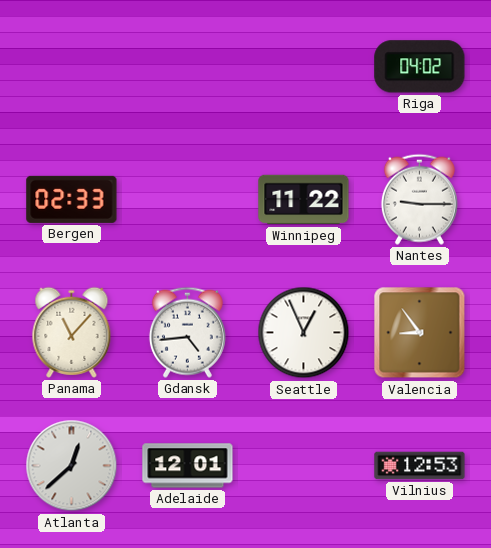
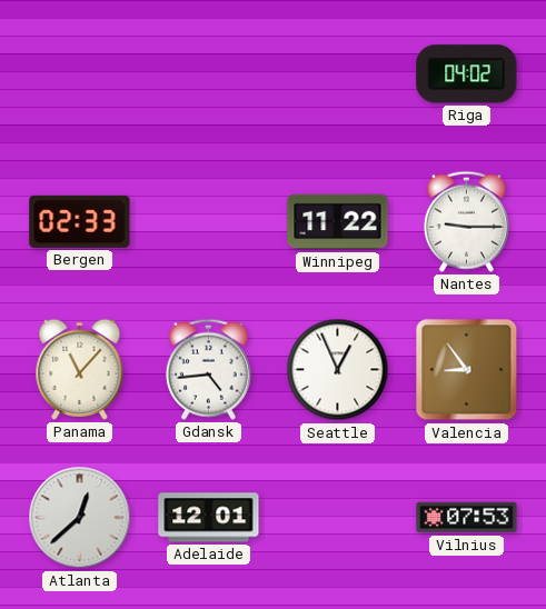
Vilnius: 12:53 -> 07:53
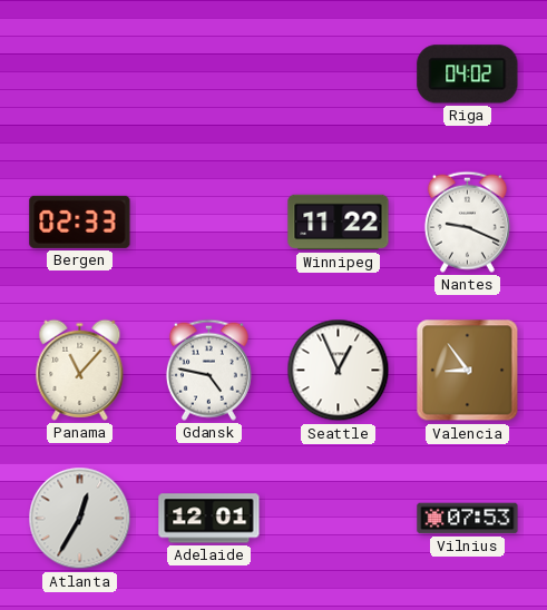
Nantes: 9:15 -> 9:19
Gdansk: 4:44 -> 4:47
Atlanta: 12:38 -> 12:35
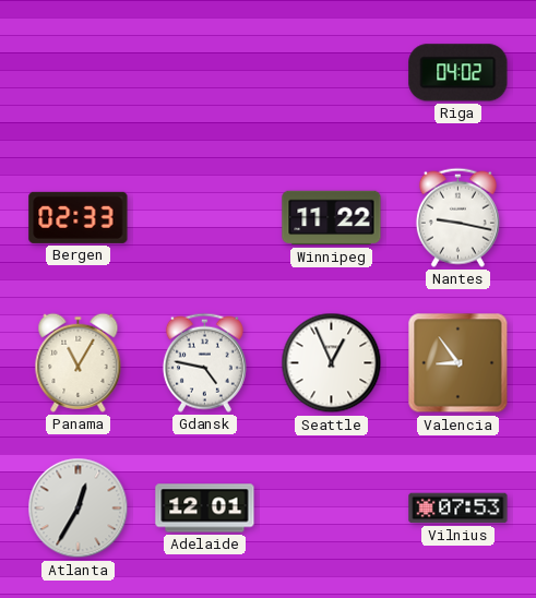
Nantes: 9:19 -> 9:17
Panama: 11:07 -> 11:05
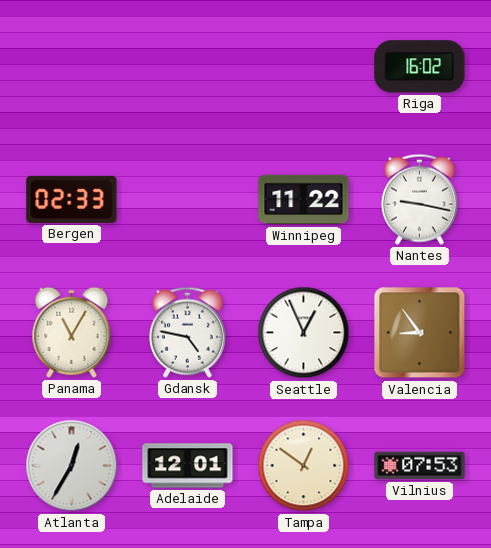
Riga: 04:02 -> 16:02
Tampa: none -> 12:51
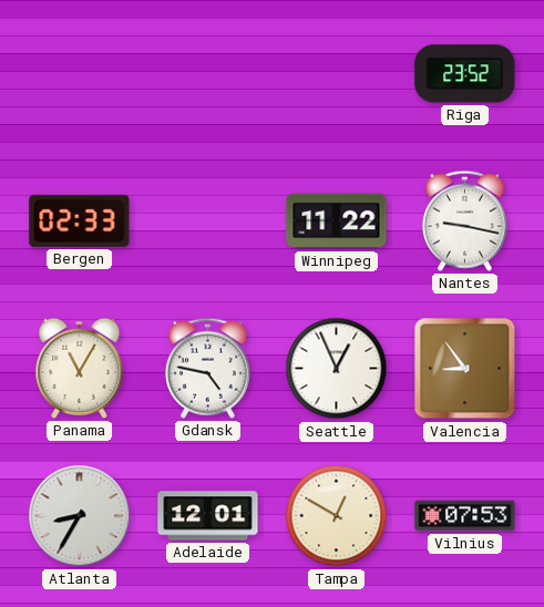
Riga: 16:02 -> 23:52
Atlanta: 12:35 -> 8:35
Tampa: 12:51 -> 12:50
